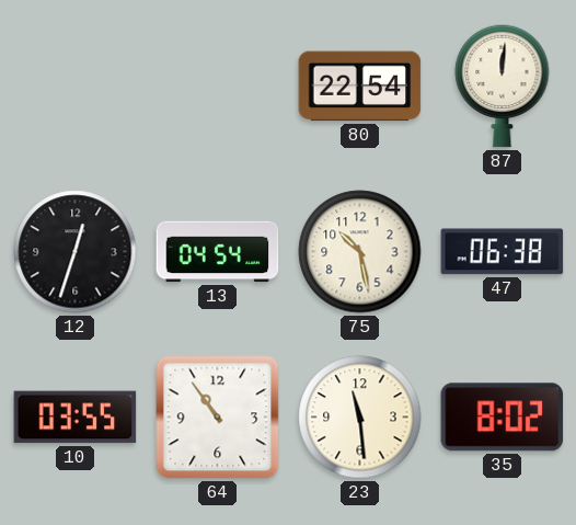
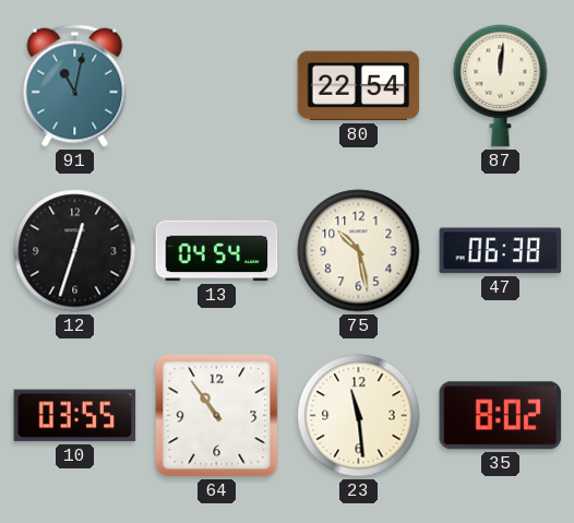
91: none -> 11:02
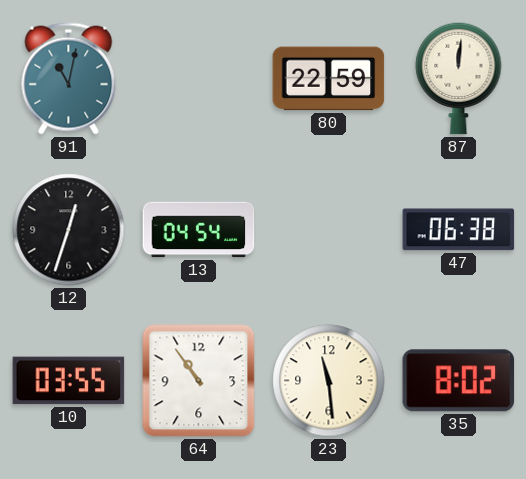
80: 22:54 -> 22:59
75: 10:28 -> none
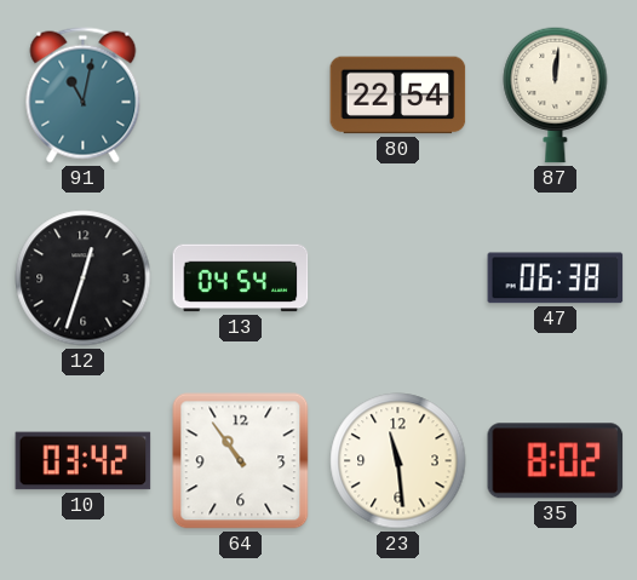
80: 22:59 -> 22:54
10: 03:55 -> 03:42
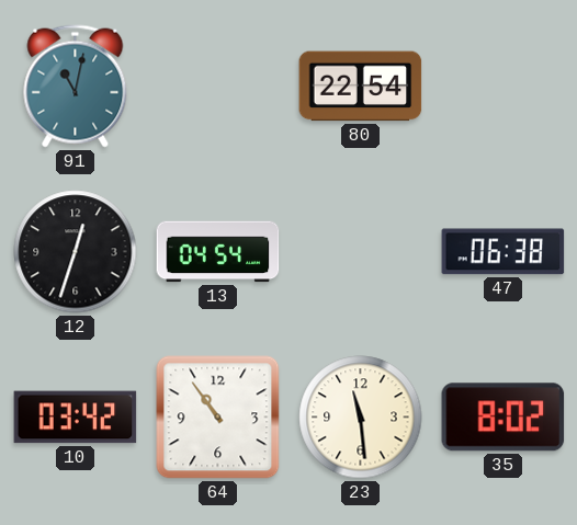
87: 12:01 -> none
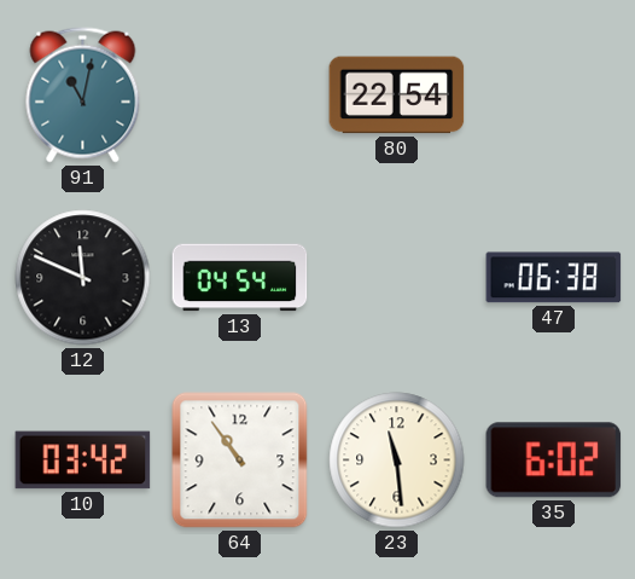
12: 12:33 -> 11:49
35: 8:02 -> 6:02
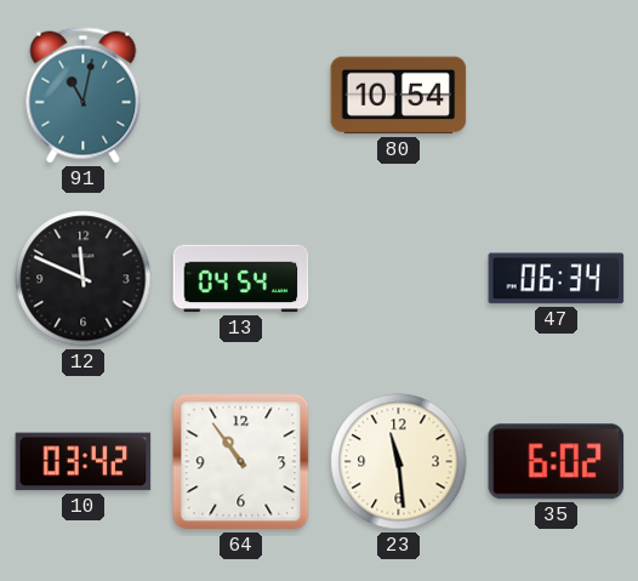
80: 22:54 -> 10:54
47: 06:38 -> 06:34
